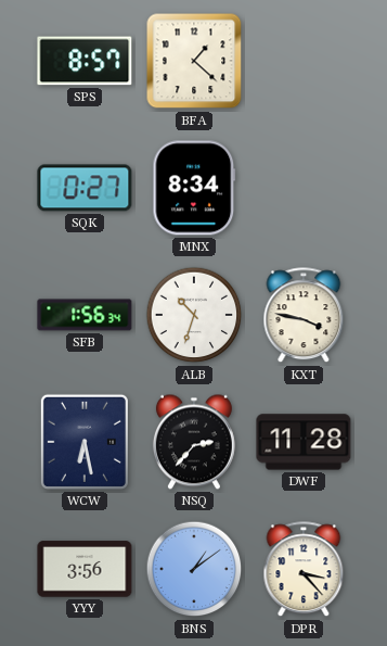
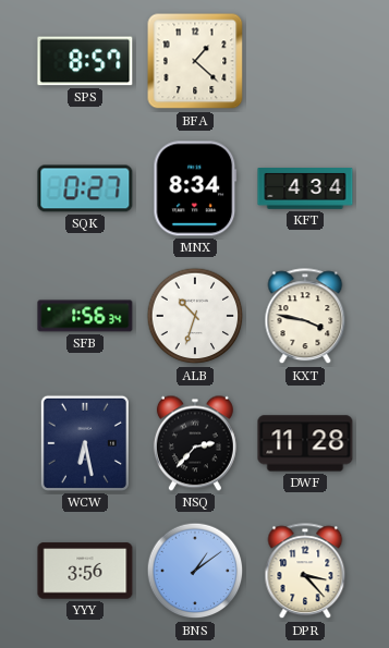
KFT: none -> 4:34
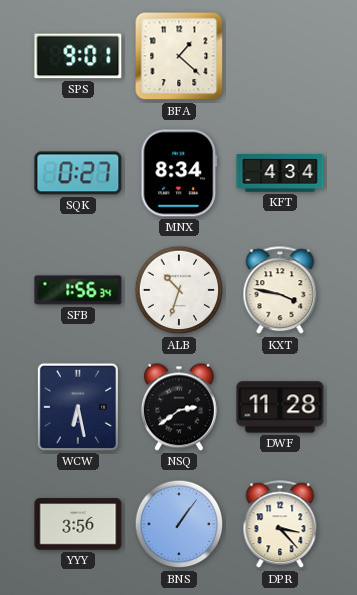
SPS: 8:57 -> 9:01
NSQ: 2:37 -> 2:39
BNS: 1:09 -> 1:06
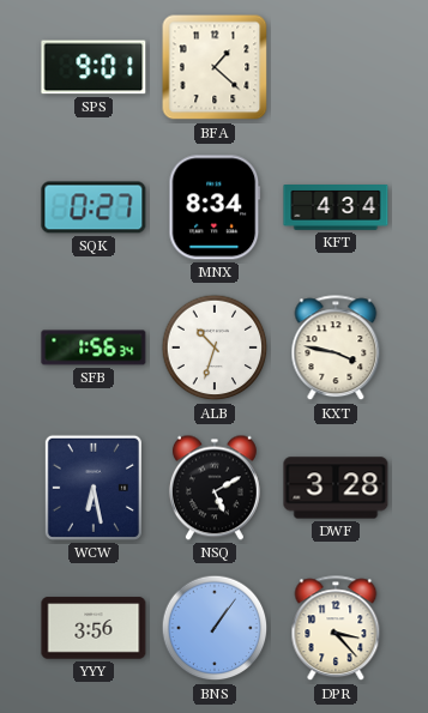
NSQ: 2:39 -> 5:10
DWF: 11:28 -> 3:28
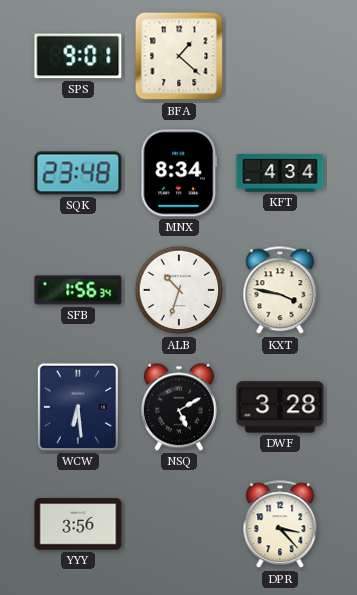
SQK: 0:27 -> 23:48
WCW: 6:28 -> 6:29
BNS: 1:06 -> none
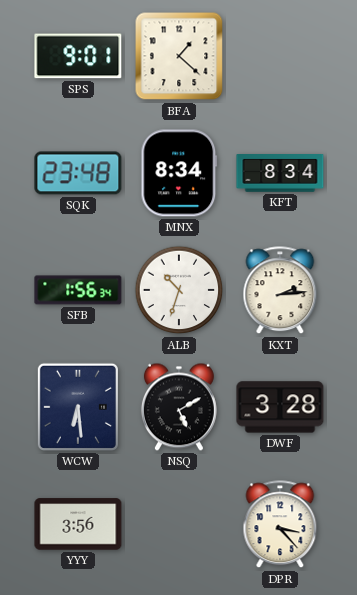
KFT: 4:34 -> 8:34
KXT: 3:47 -> 2:14
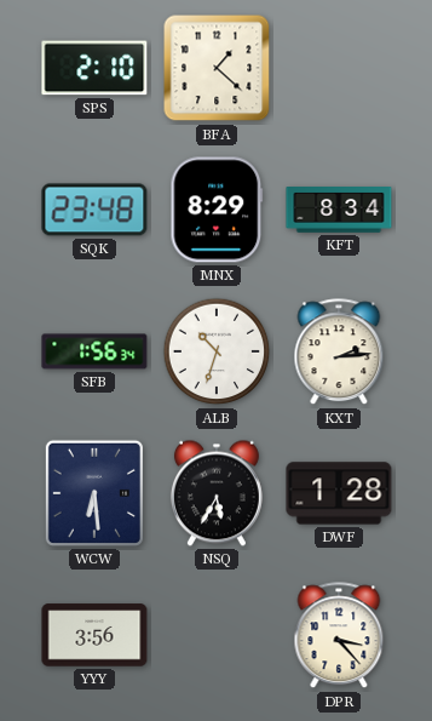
SPS: 9:01 -> 2:10
MNX: 8:34 -> 8:29
NSQ: 5:10 -> 5:35
DWF: 3:28 -> 1:28
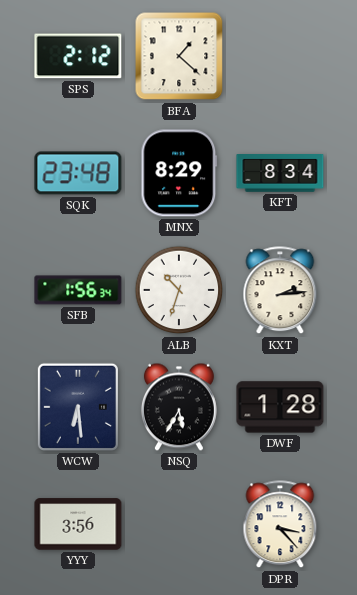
SPS: 2:10 -> 2:12
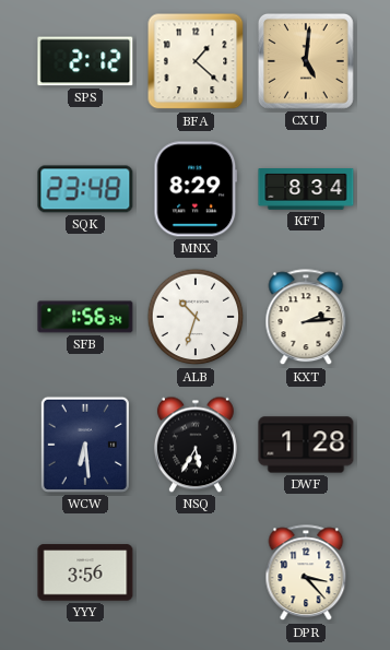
CXU: none -> 5:01
